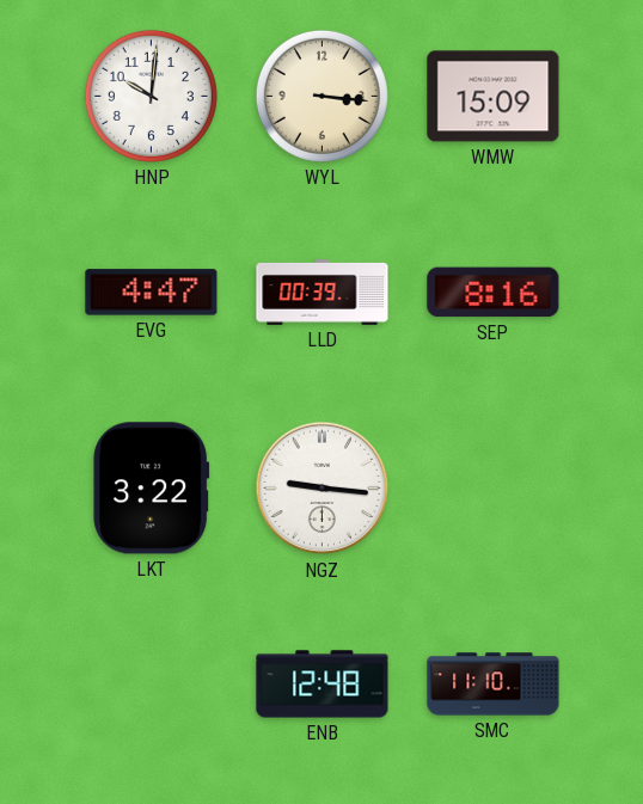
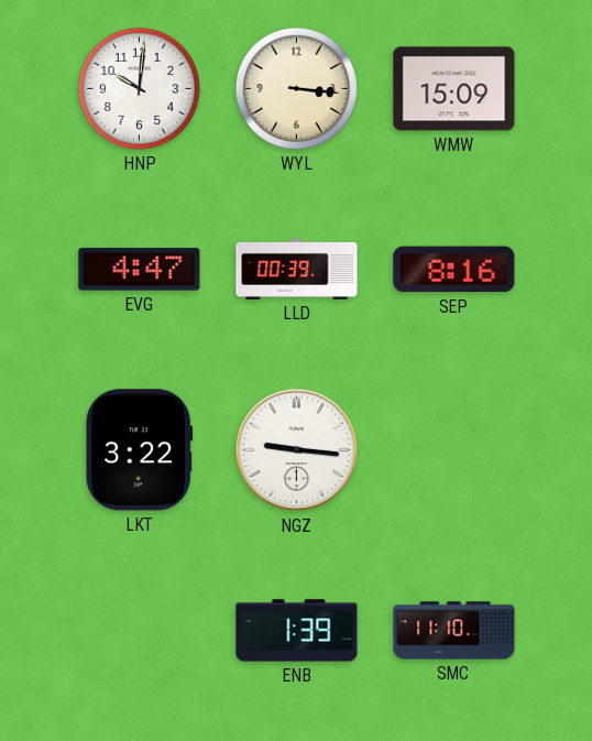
ENB: 12:48 -> 1:39
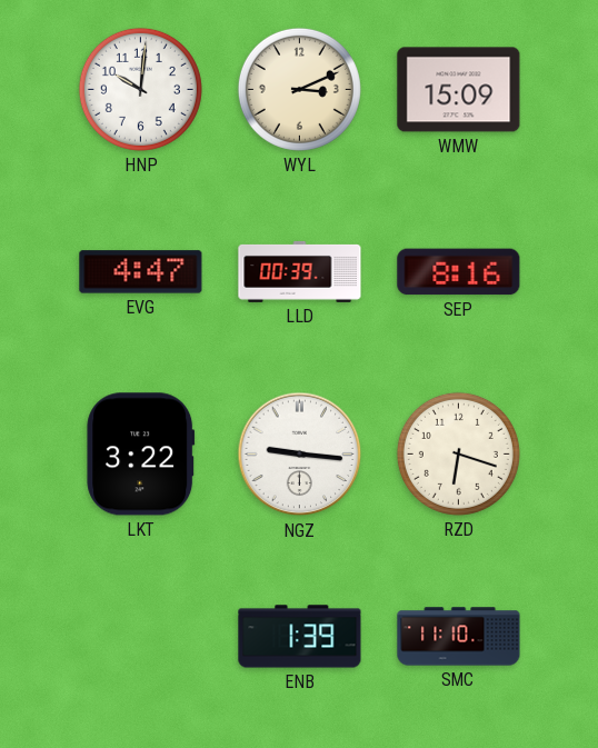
WYL: 3:16 -> 3:11
RZD: none -> 6:18
